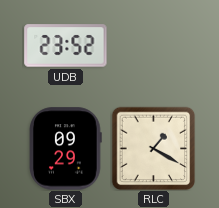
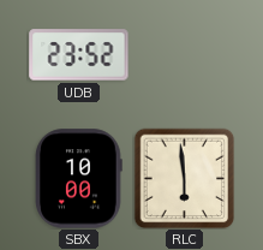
SBX: 09:29 -> 10:00
RLC: 1:20 -> 5:59
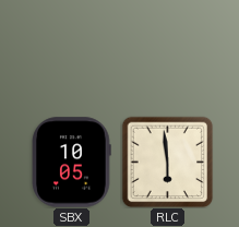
UDB: 23:52 -> none
SBX: 10:00 -> 10:05
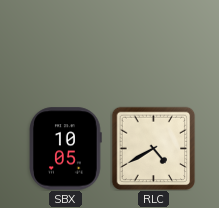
RLC: 5:59 -> 4:40
